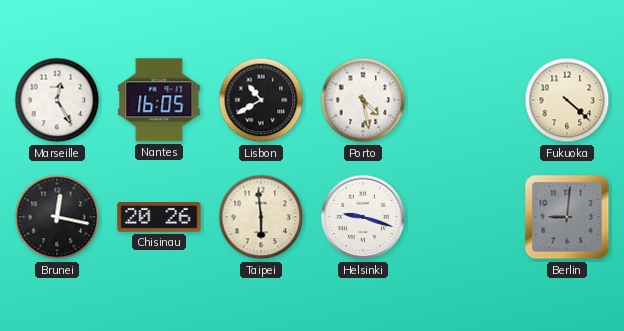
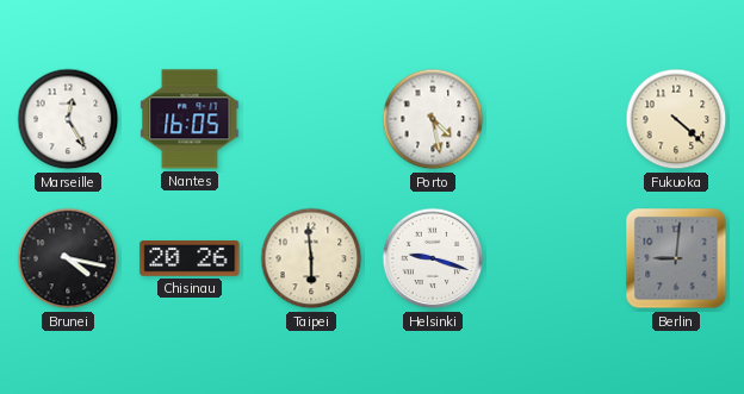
Lisbon: 10:40 -> none
Brunei: 12:17 -> 4:17
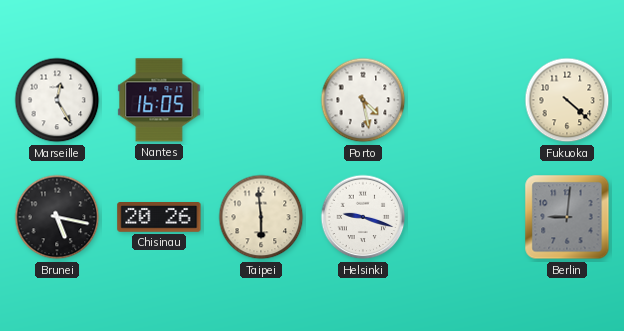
Brunei: 4:17 -> 5:17
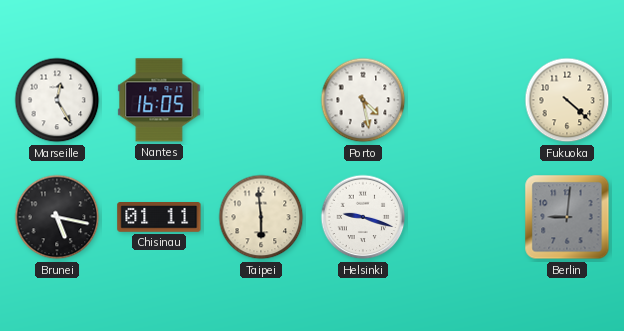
Chisinau: 20:26 -> 01:11
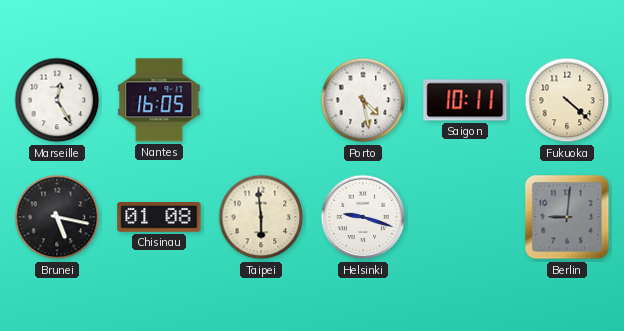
Saigon: none -> 10:11
Chisinau: 01:11 -> 01:08
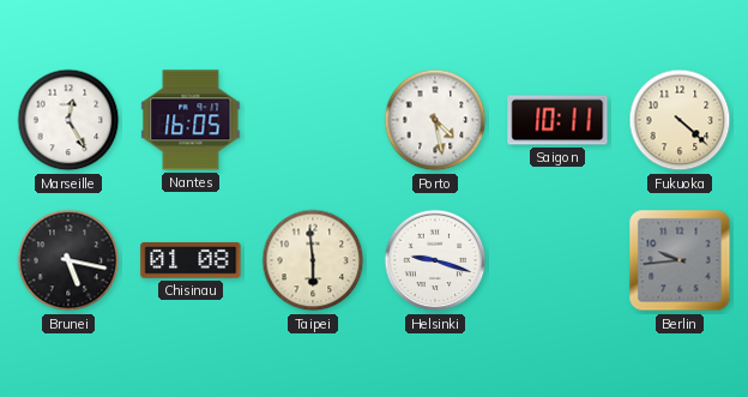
Berlin: 9:01 -> 9:44
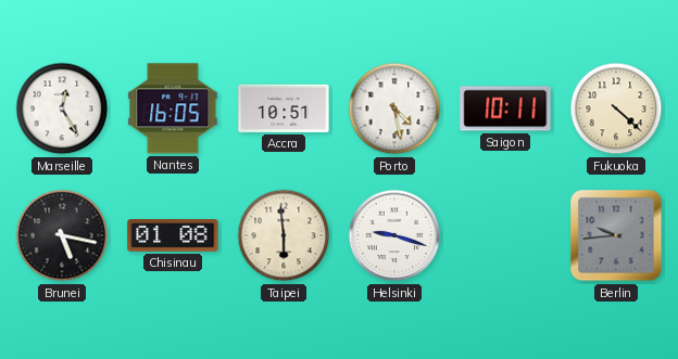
Accra: none -> 10:51
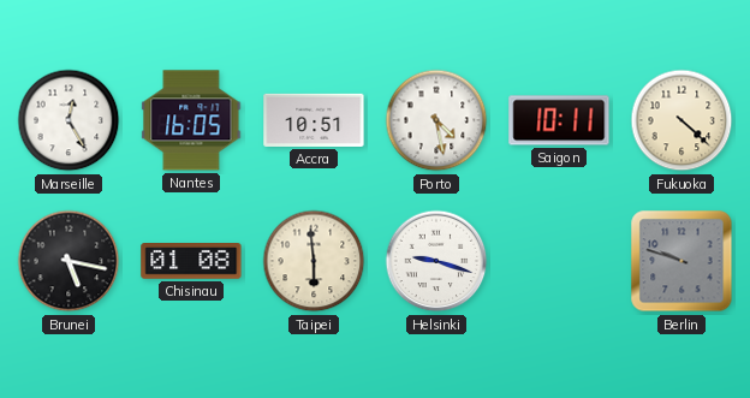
Berlin: 9:44 -> 9:48
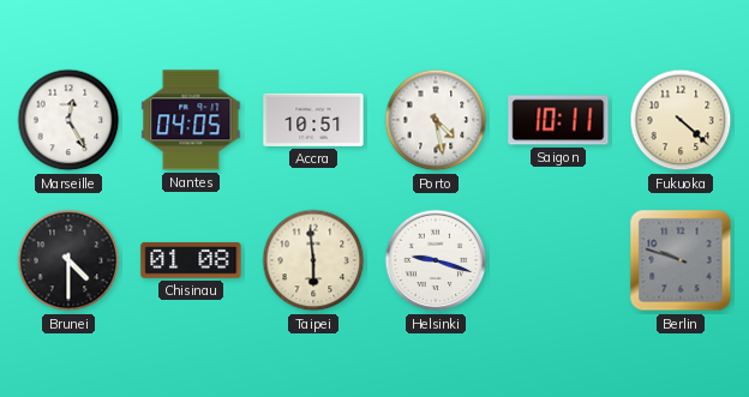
Nantes: 16:05 -> 04:05
Brunei: 5:17 -> 4:30
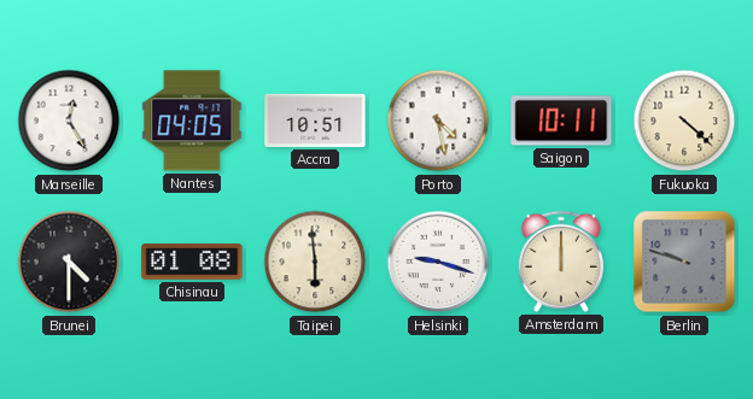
Amsterdam: none -> 12:00
